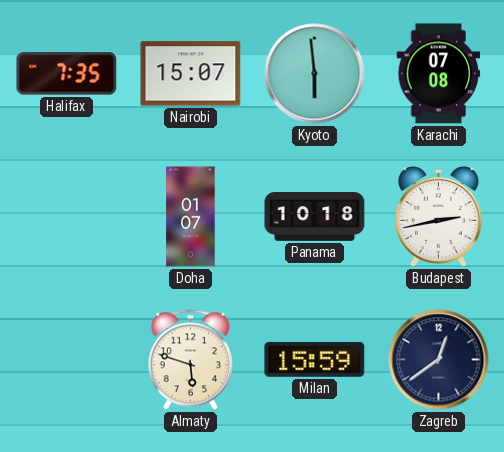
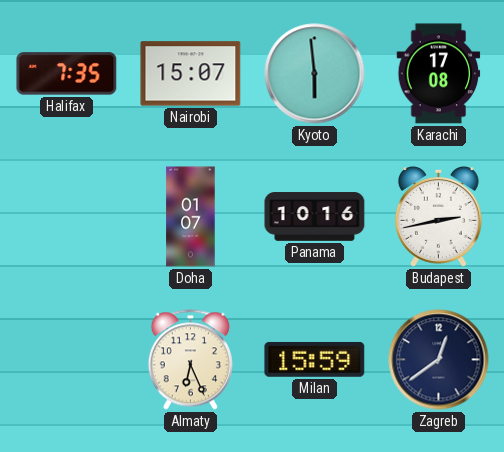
Karachi: 07:08 -> 17:08
Panama: 10:18 -> 10:16
Almaty: 5:48 -> 6:26
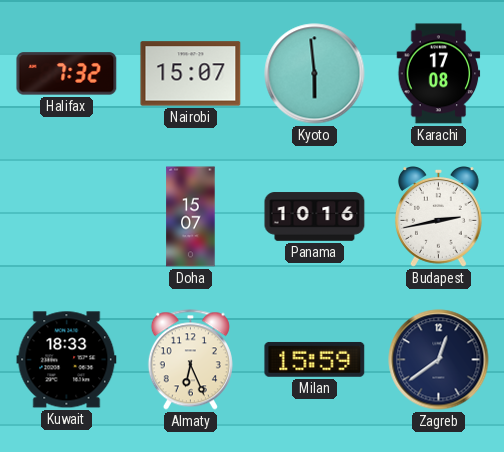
Halifax: 7:35 -> 7:32
Doha: 01:07 -> 15:07
Kuwait: none -> 18:33
